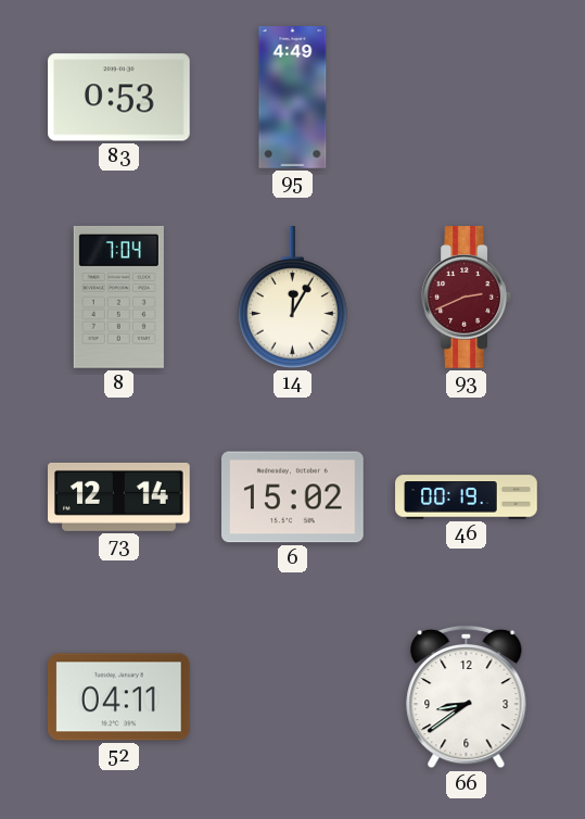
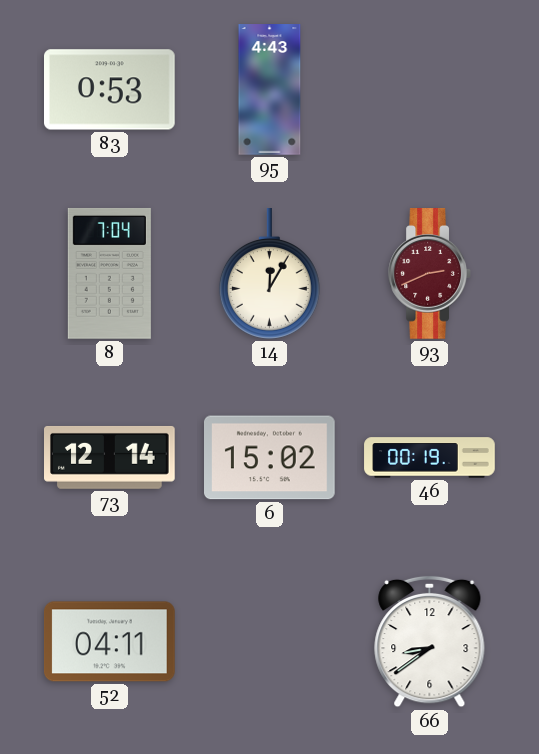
95: 4:49 -> 4:43
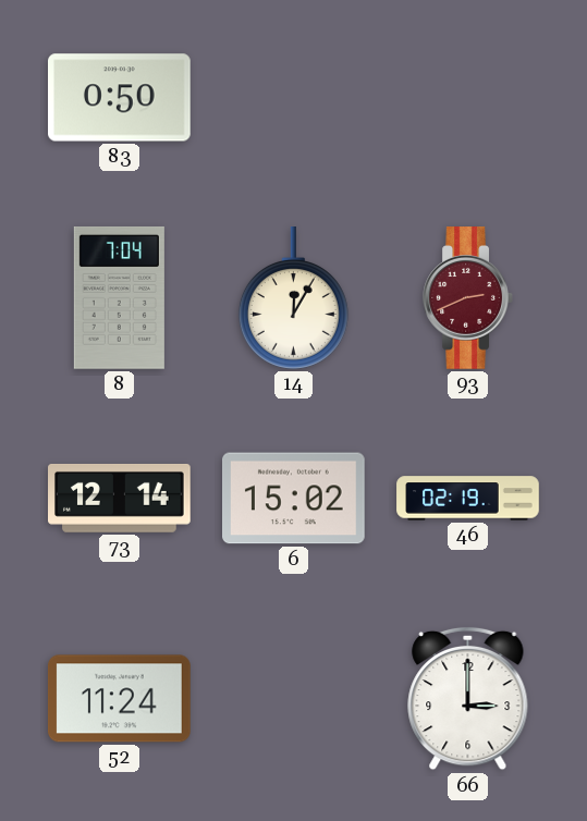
83: 0:53 -> 0:50
95: 4:43 -> none
46: 00:19 -> 02:19
52: 04:11 -> 11:24
66: 8:39 -> 3:00
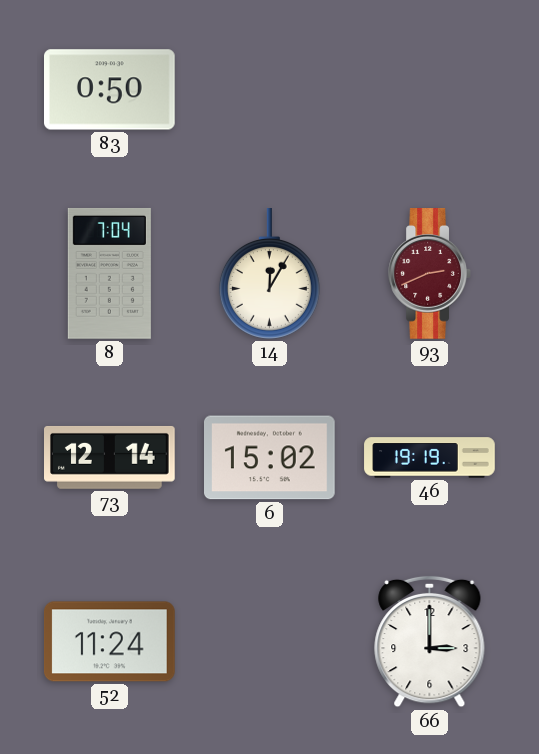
46: 02:19 -> 19:19
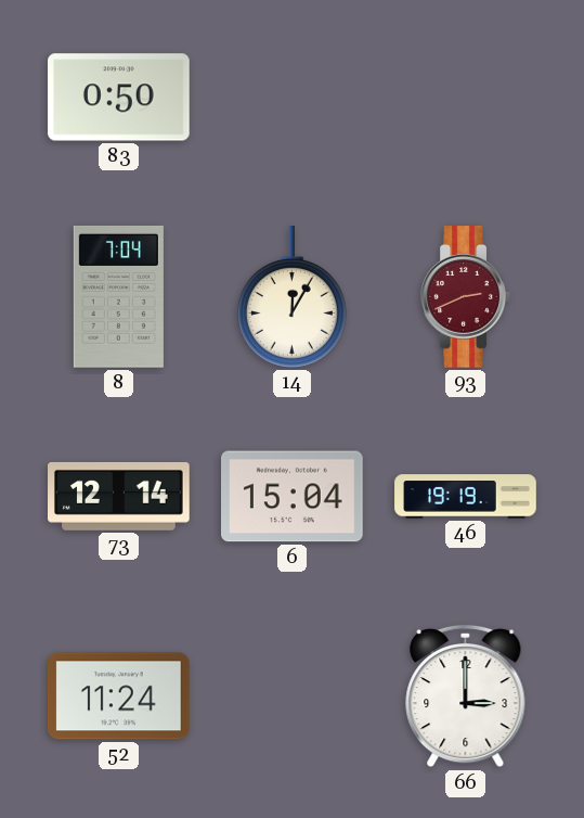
6: 15:02 -> 15:04
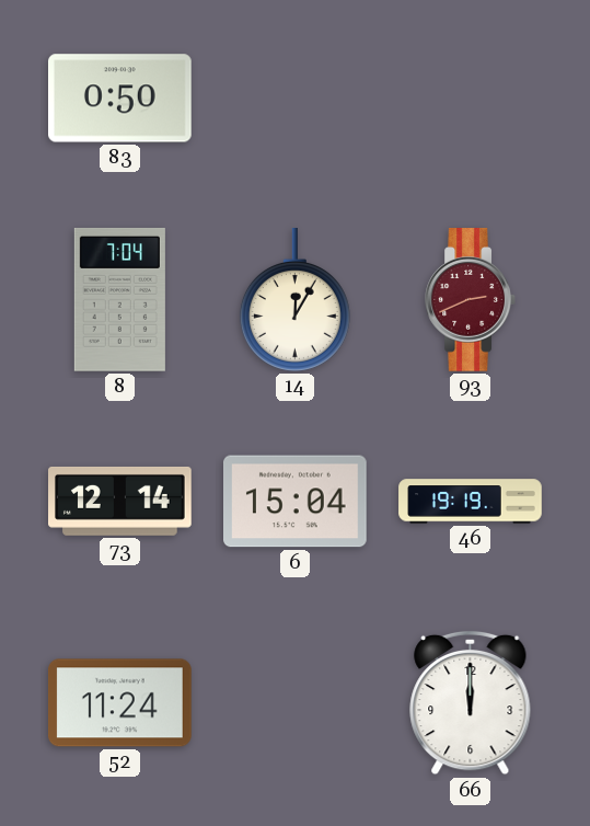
66: 3:00 -> 12:00
